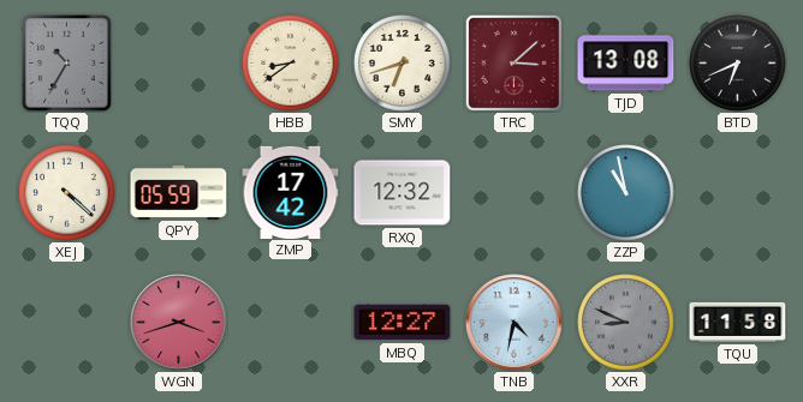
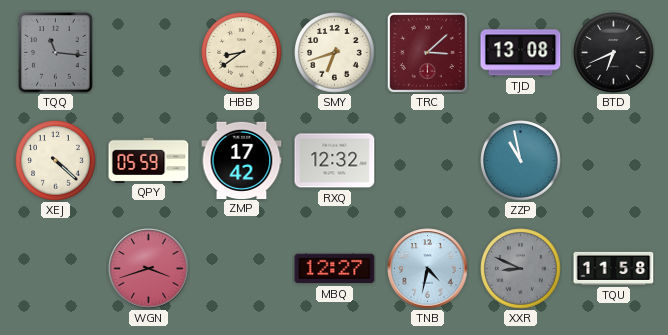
TQQ: 10:35 -> 11:16
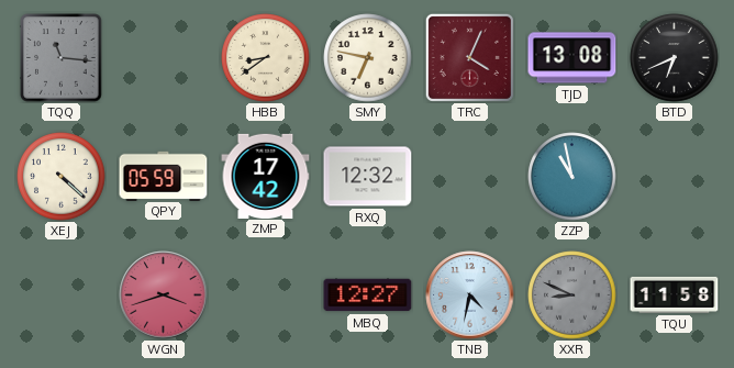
SMY: 6:42 -> 6:47
TRC: 3:08 -> 4:04
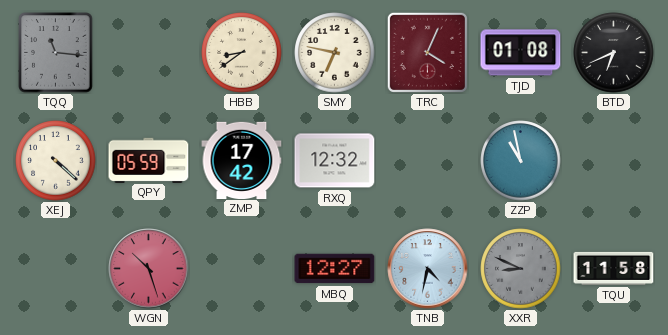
TJD: 13:08 -> 01:08
WGN: 3:42 -> 10:27
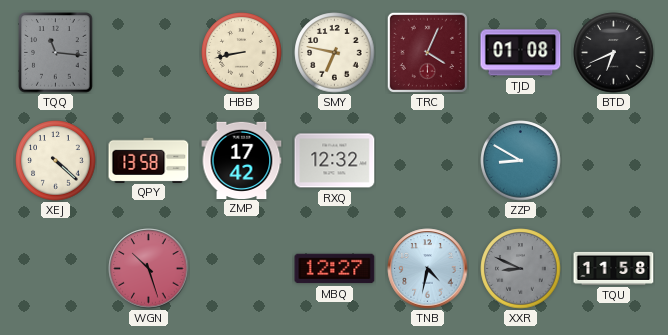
HBB: 8:39 -> 8:43
QPY: 05:59 -> 13:58
ZZP: 10:58 -> 8:50
